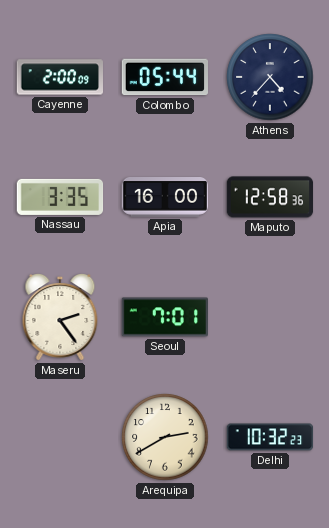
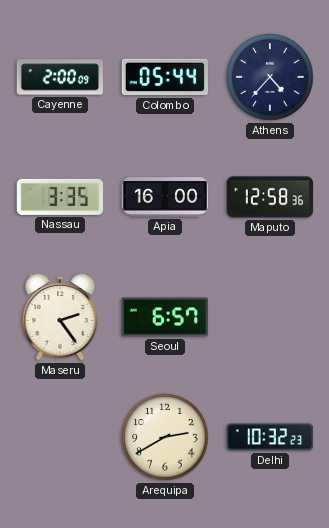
Seoul: 7:01 -> 6:57
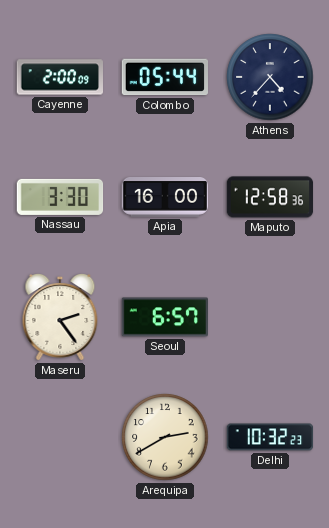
Nassau: 3:35 -> 3:30
